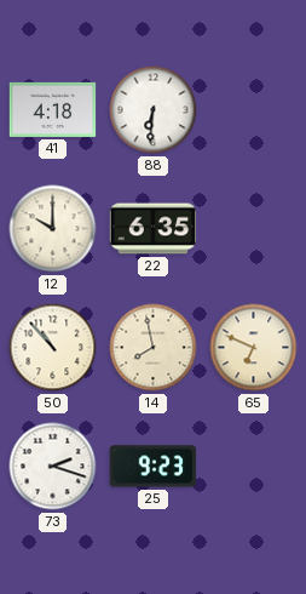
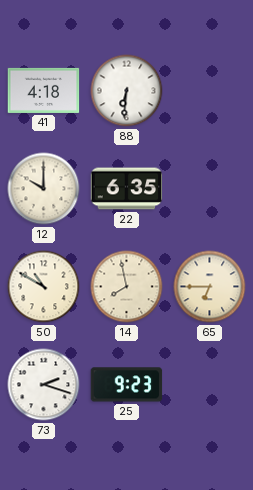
50: 10:53 -> 10:50
65: 6:49 -> 6:45
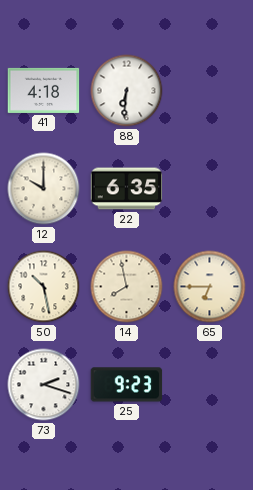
50: 10:50 -> 10:28
